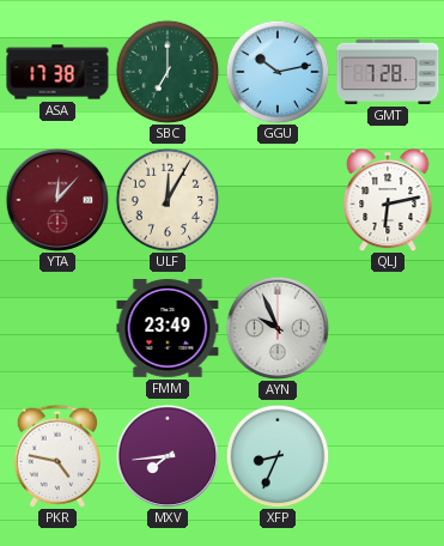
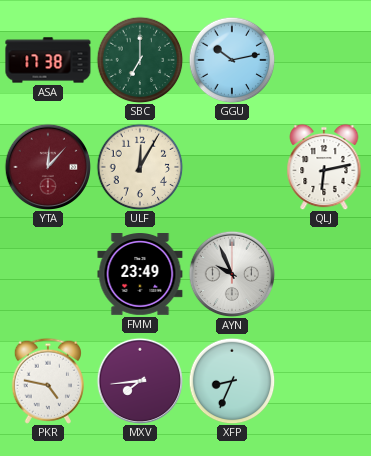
GMT: 7:28 -> none
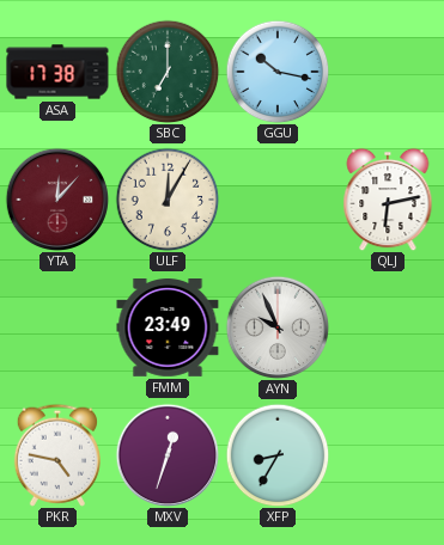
GGU: 10:13 -> 10:17
MXV: 7:44 -> 12:33
XFP: 8:34 -> 8:35
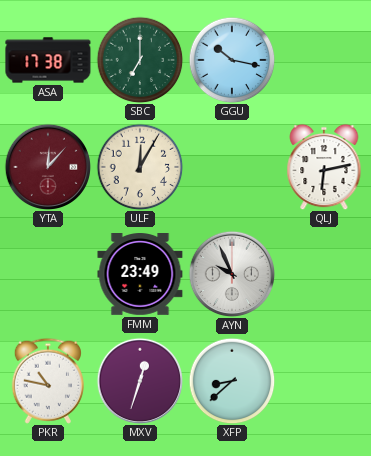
PKR: 4:47 -> 10:47
XFP: 8:35 -> 8:38
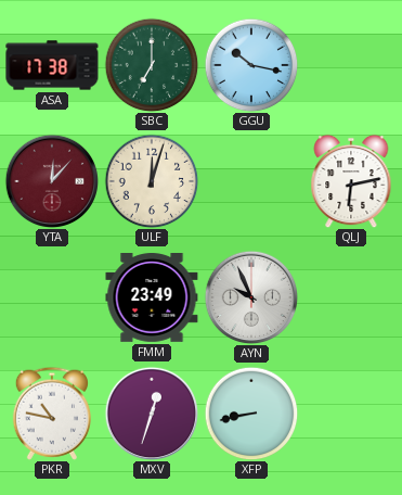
ULF: 12:05 -> 12:03
XFP: 8:38 -> 8:43
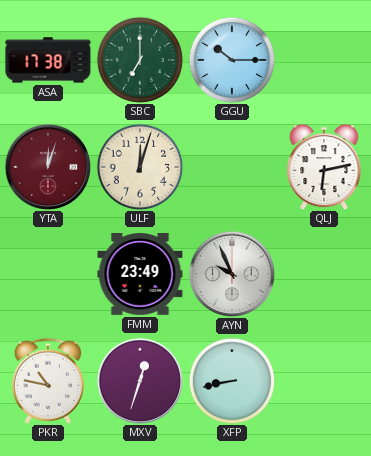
GGU: 10:17 -> 10:15
YTA: 12:07 -> 12:03
